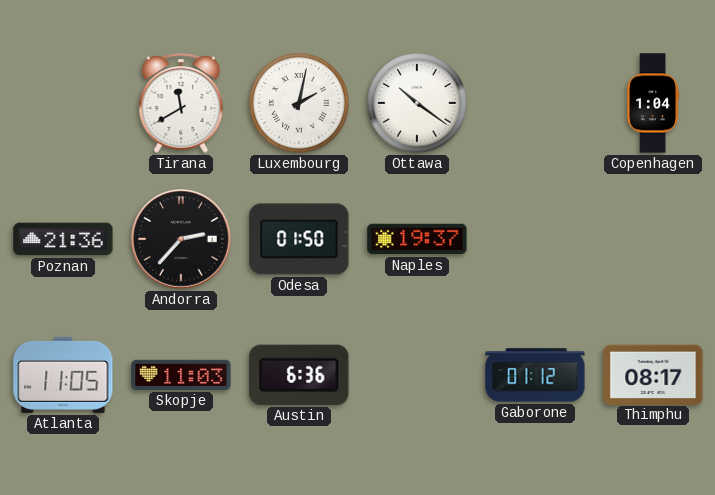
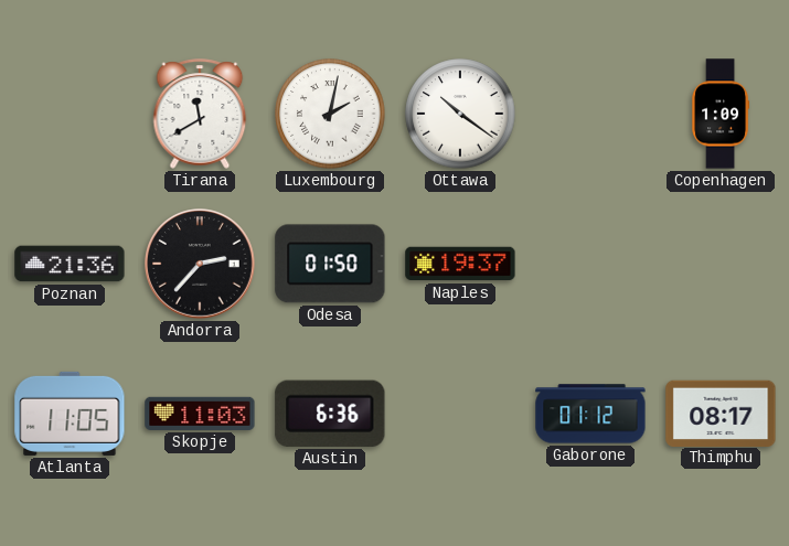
Copenhagen: 1:04 -> 1:09
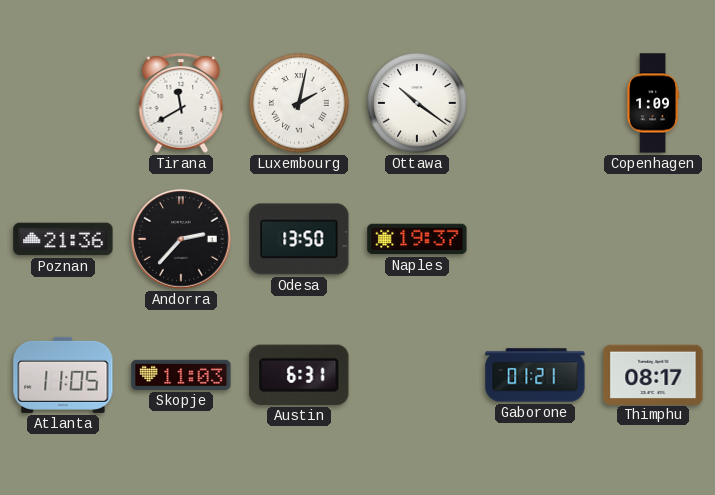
Odesa: 01:50 -> 13:50
Austin: 6:36 -> 6:31
Gaborone: 01:12 -> 01:21
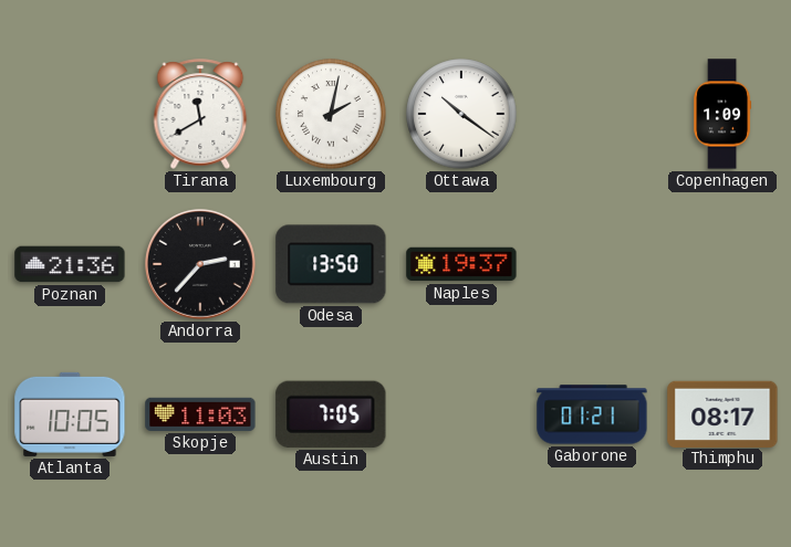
Atlanta: 11:05 -> 10:05
Austin: 6:31 -> 7:05
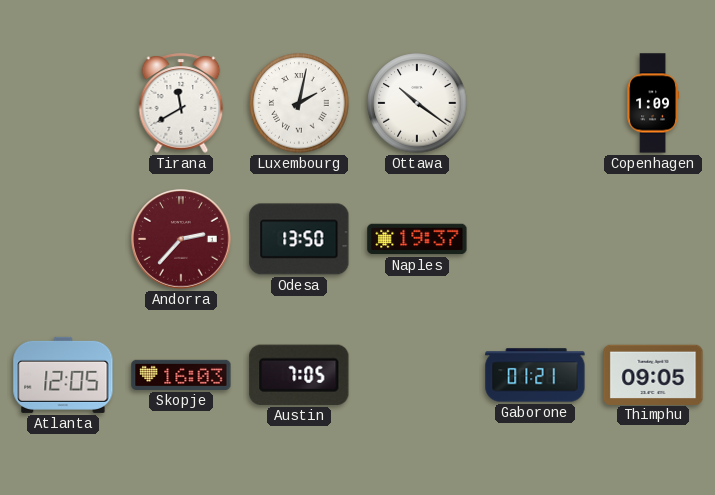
Poznan: 21:36 -> none
Andorra dial: black -> burgundy
Atlanta: 10:05 -> 12:05
Skopje: 11:03 -> 16:03
Thimphu: 08:17 -> 09:05
